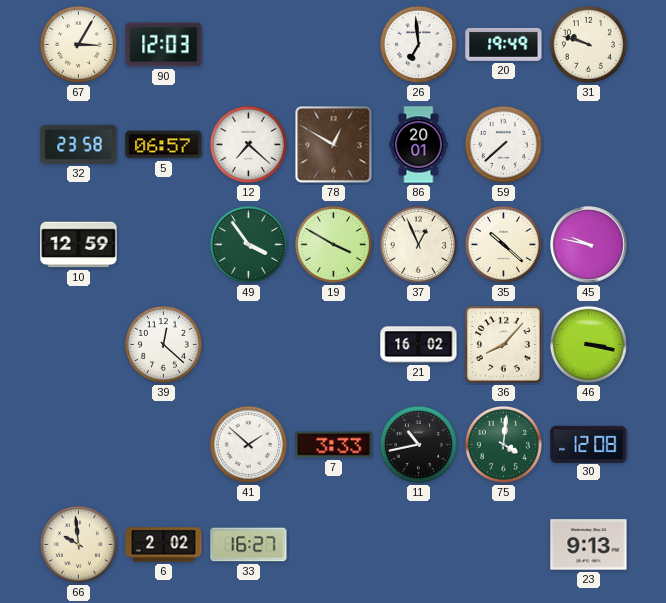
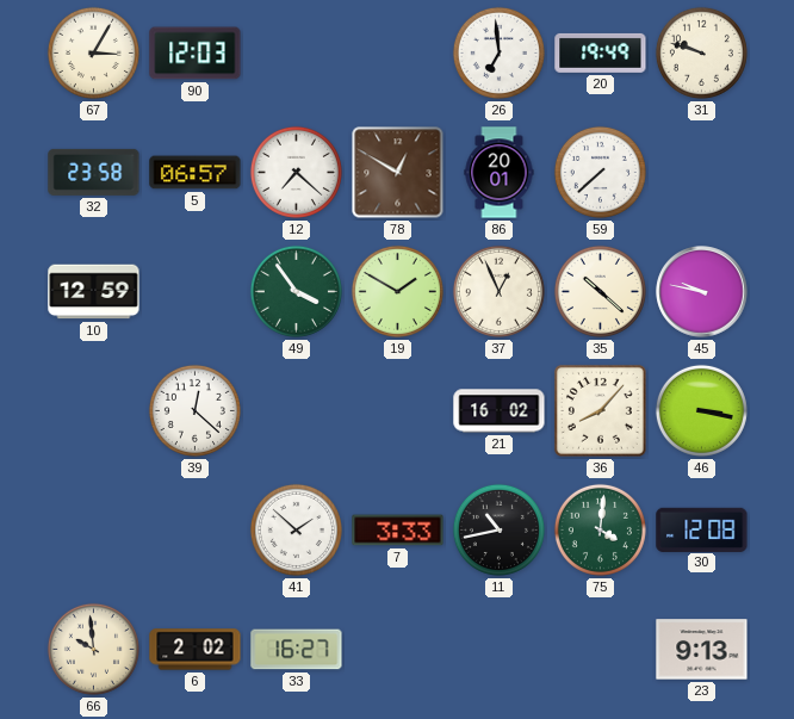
19: 3:50 -> 1:50
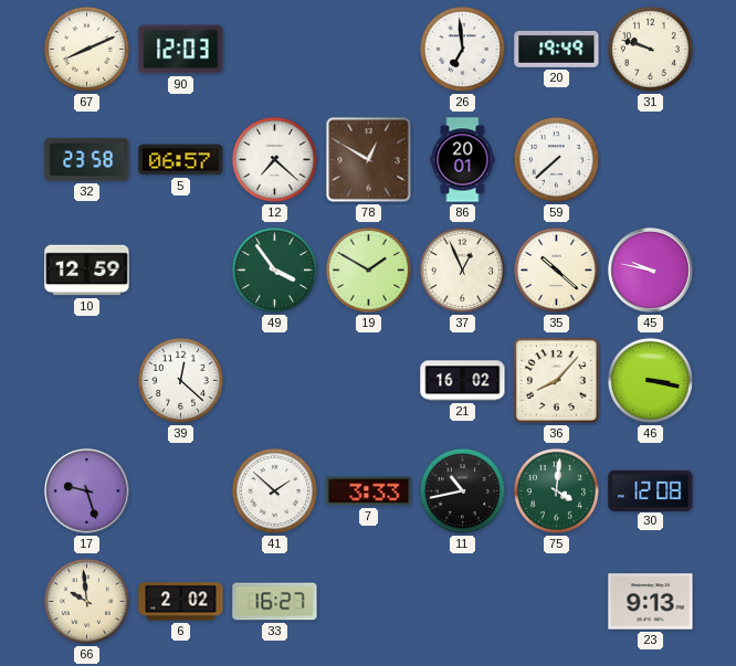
67: 3:05 -> 8:11
17: none -> 9:27
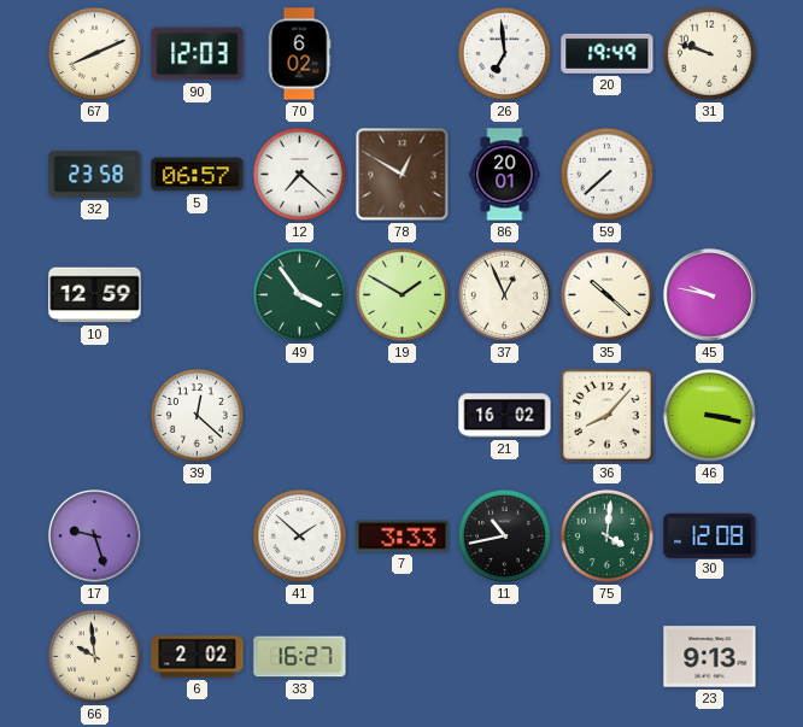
70: none -> 6:02
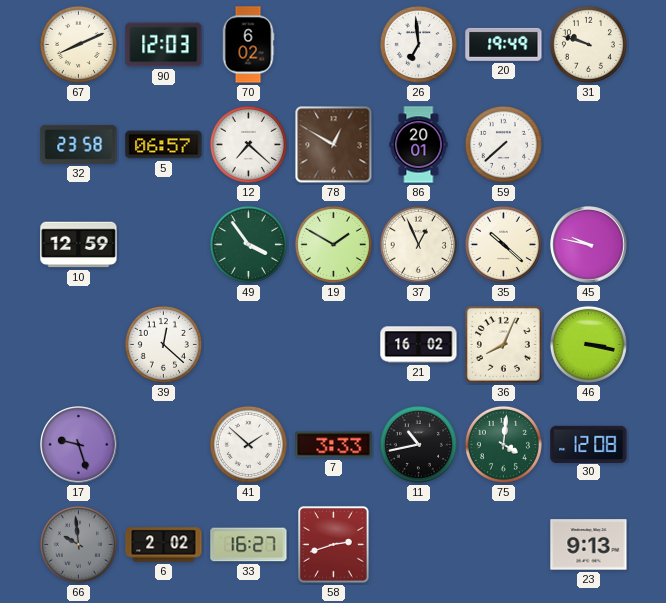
36: 8:07 -> 8:04
66 dial: cream -> grey
58: none -> 2:42
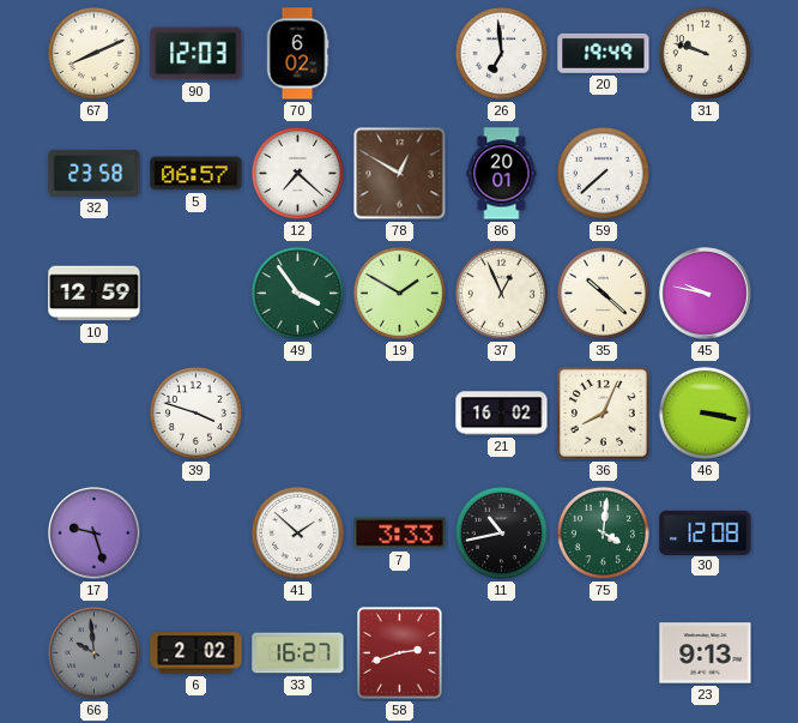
39: 12:22 -> 3:48
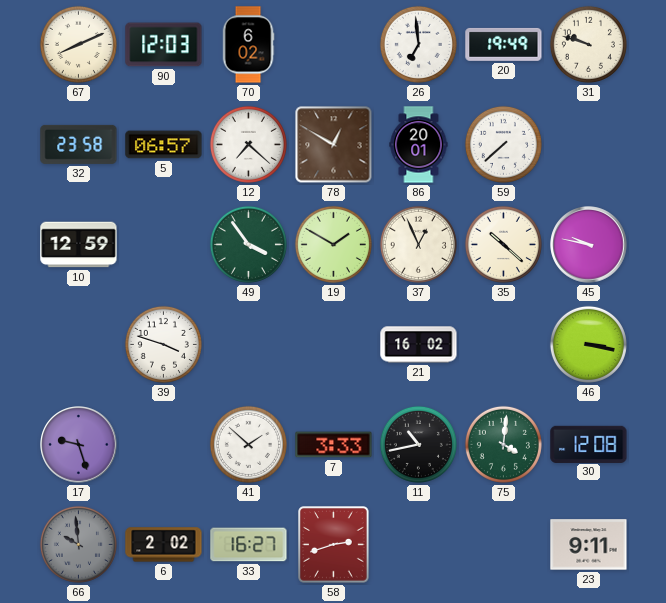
36: 8:04 -> none
23: 9:13 -> 9:11
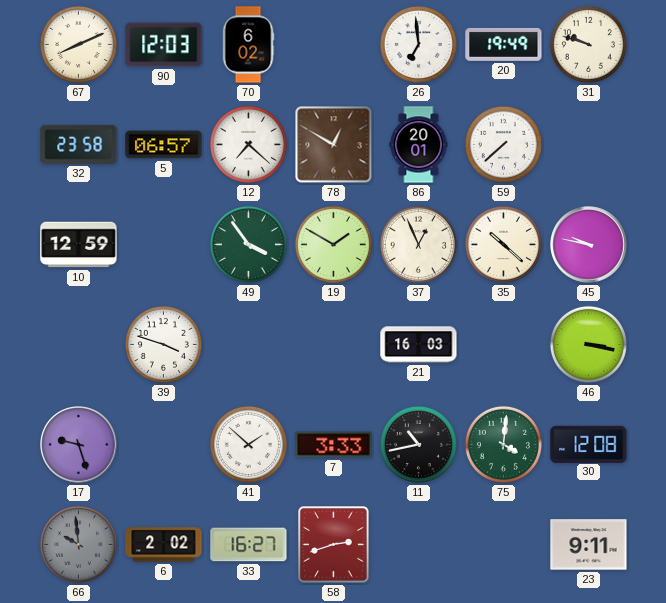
21: 16:02 -> 16:03
